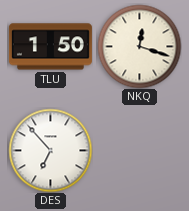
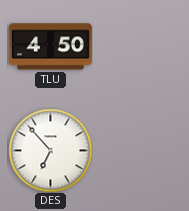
TLU: 1:50 -> 4:50
NKQ: 12:18 -> none
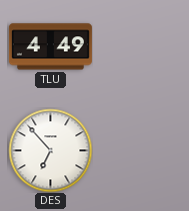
TLU: 4:50 -> 4:49
